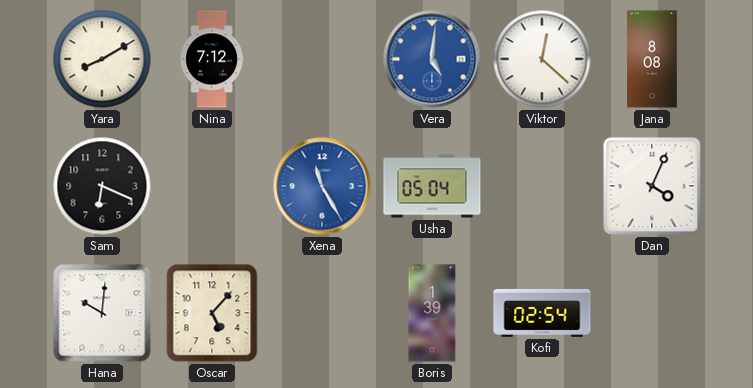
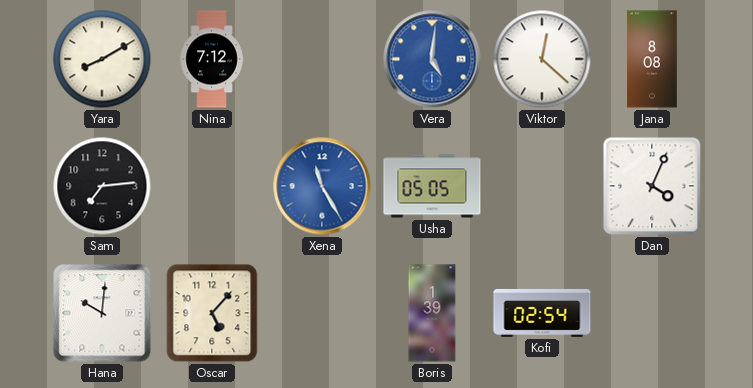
Sam: 6:19 -> 7:14
Usha: 05:04 -> 05:05
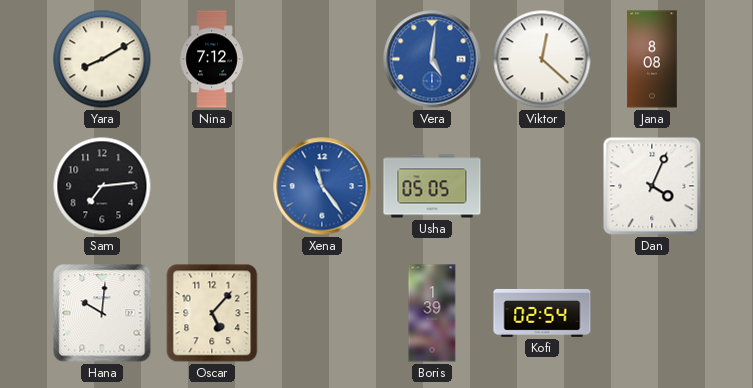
Xena: 11:25 -> 11:24
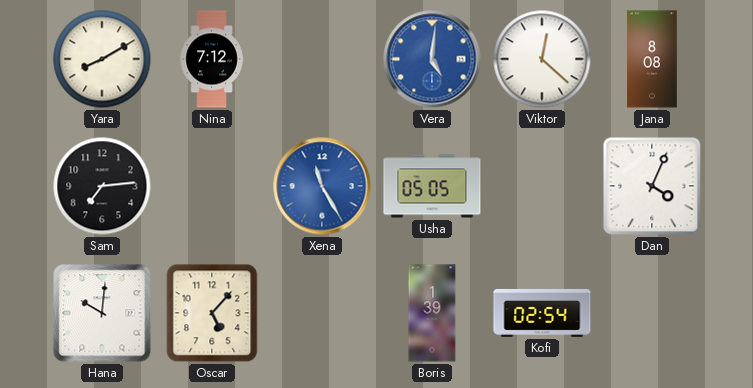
Xena: 11:24 -> 11:25
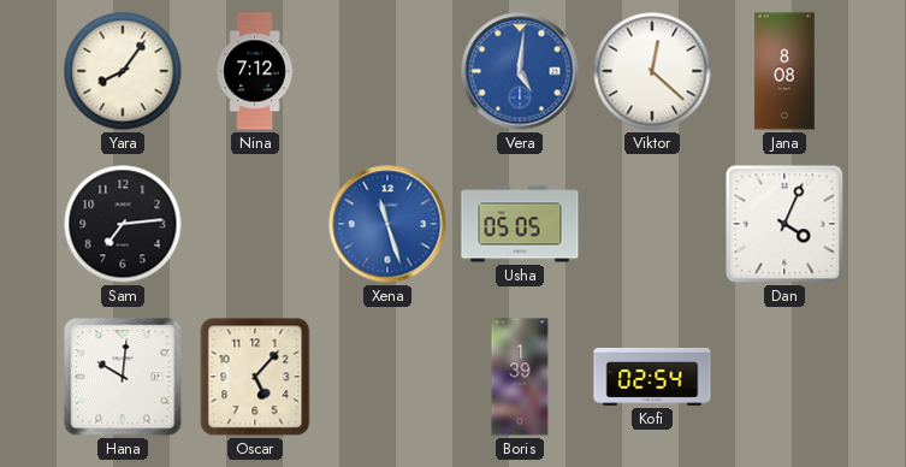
Yara: 8:10 -> 8:06
Xena: 11:25 -> 11:27
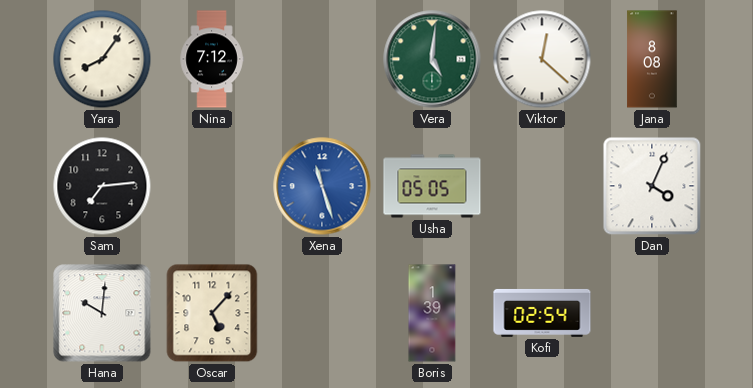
Vera dial: blue -> green
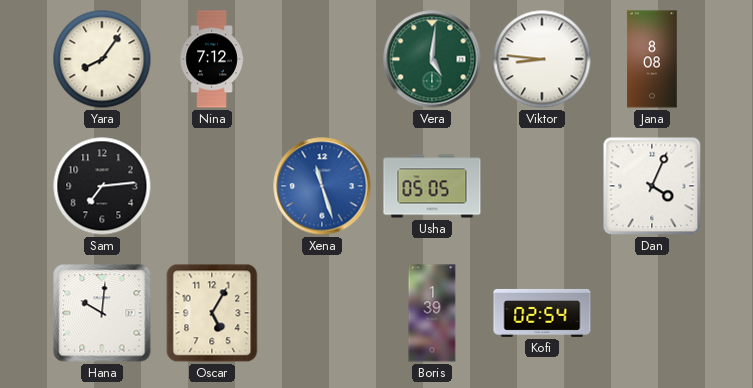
Viktor: 12:22 -> 8:46
Oscar: 5:07 -> 5:05
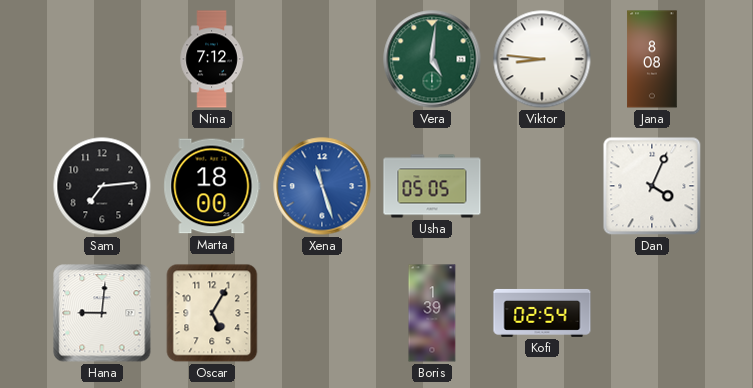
Yara: 8:06 -> none
Marta: none -> 18:00
Hana: 10:01 -> 9:01
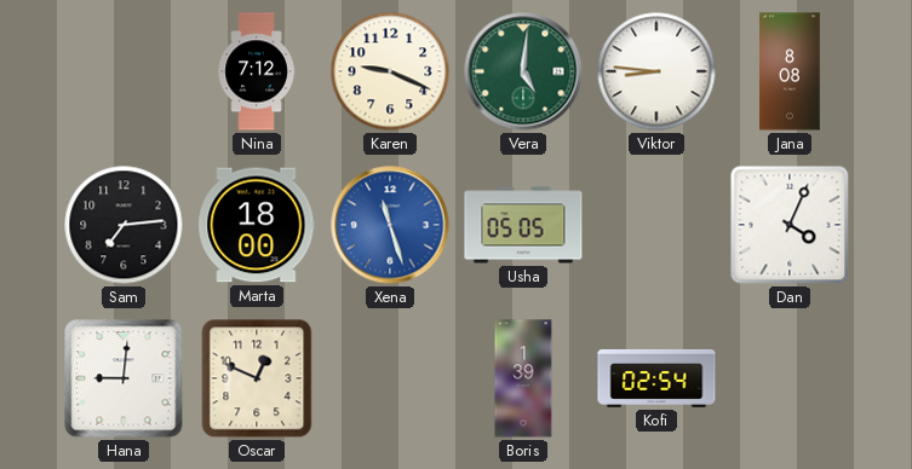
Karen: none -> 9:19
Oscar: 5:05 -> 12:49
